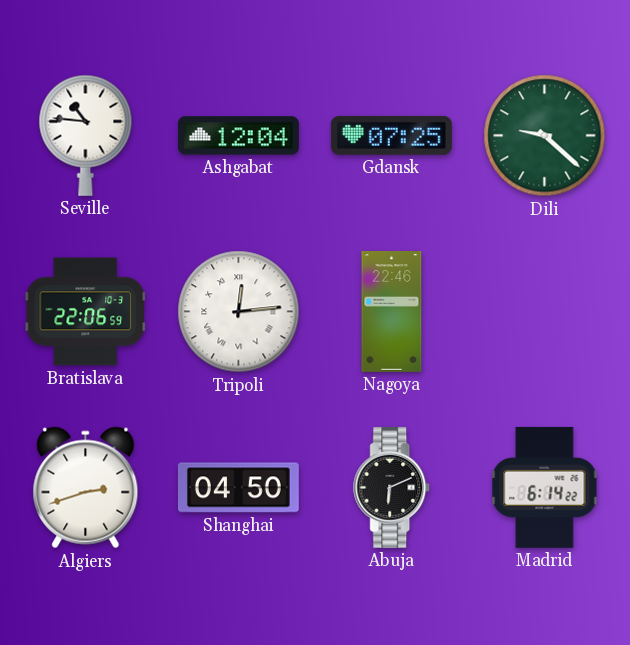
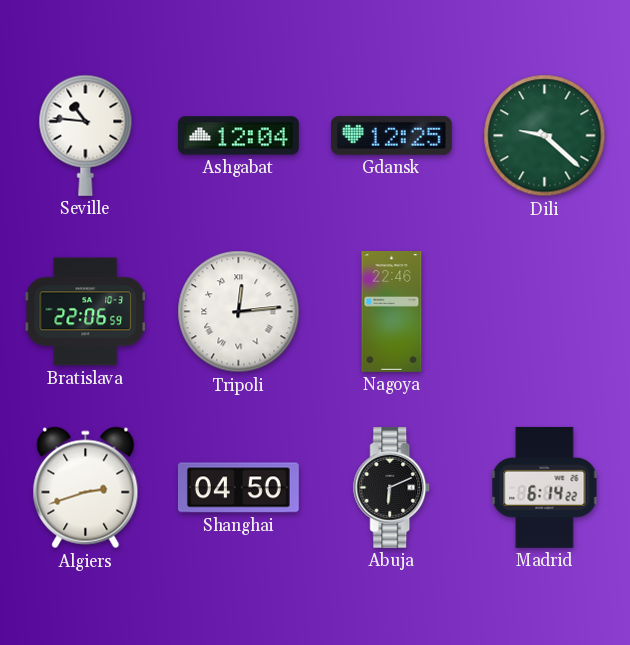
Gdansk: 07:25 -> 12:25
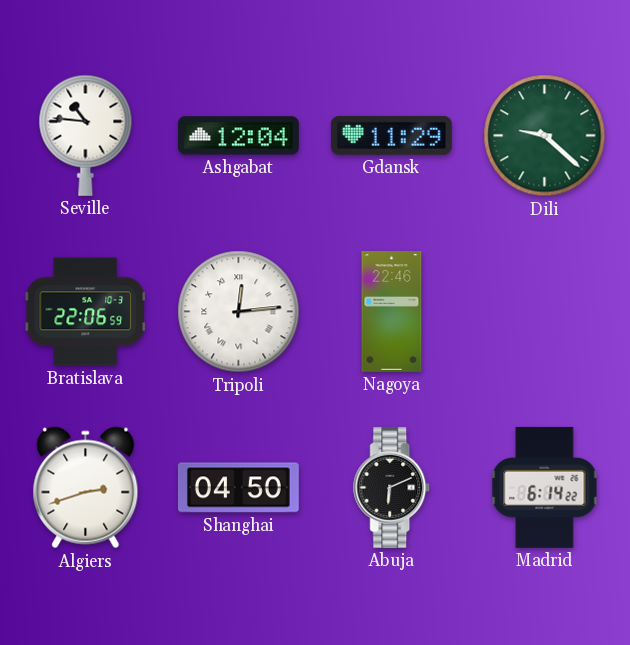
Gdansk: 12:25 -> 11:29
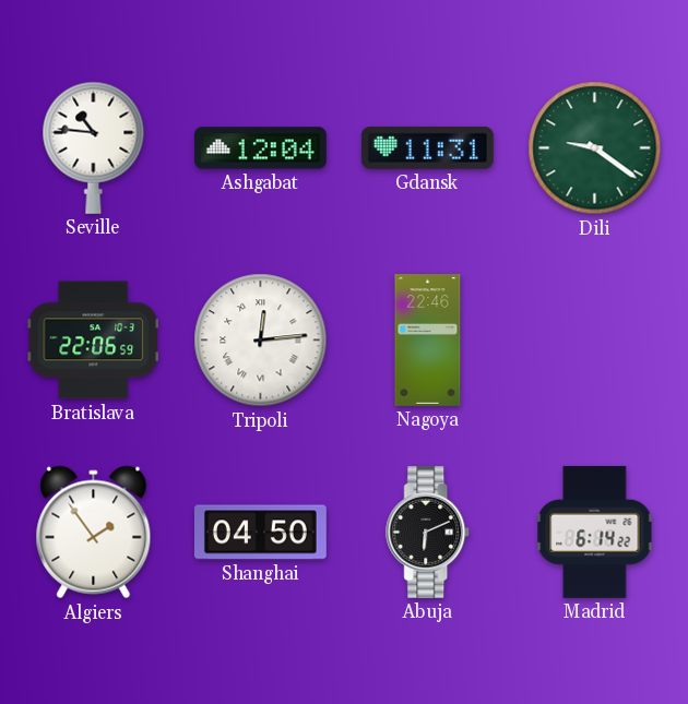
Gdansk: 11:29 -> 11:31
Dili: 9:22 -> 9:21
Algiers: 2:42 -> 1:54
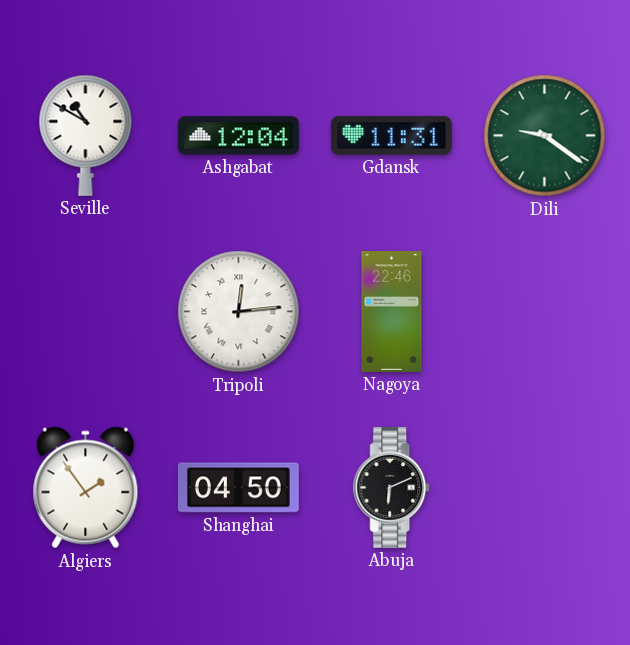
Seville: 10:46 -> 10:50
Bratislava: 22:06 -> none
Madrid: 6:14 -> none
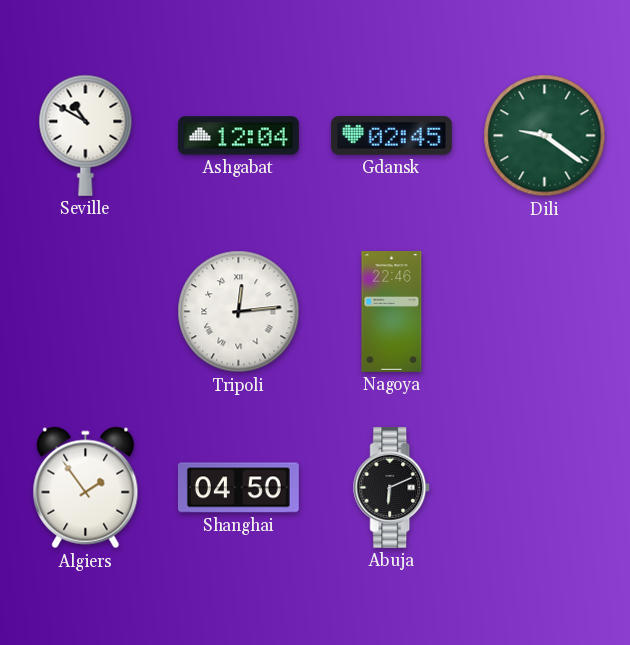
Gdansk: 11:31 -> 02:45
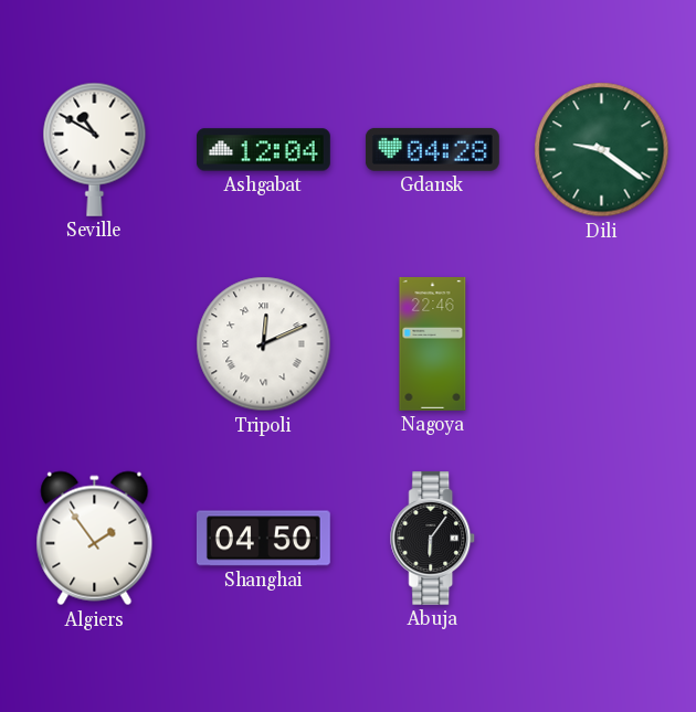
Gdansk: 02:45 -> 04:28
Tripoli: 12:14 -> 12:11
Abuja: 6:11 -> 6:06
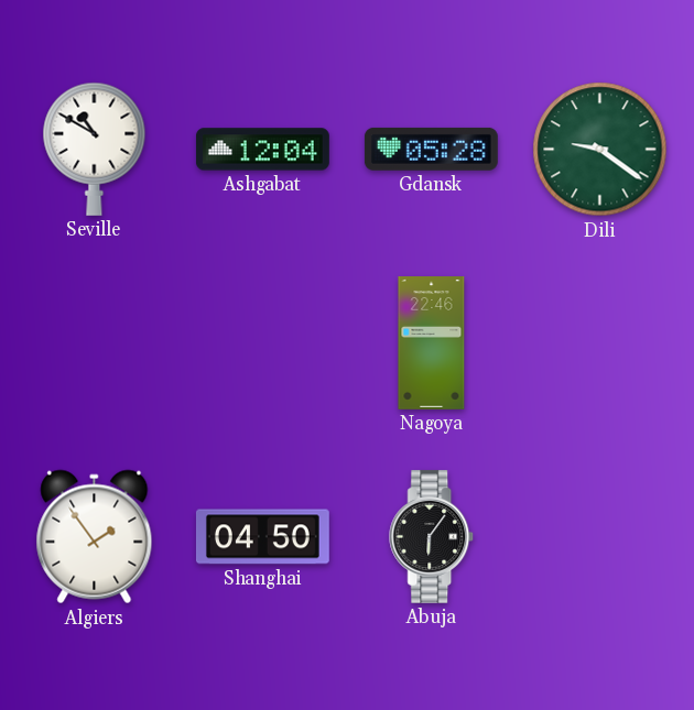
Gdansk: 04:28 -> 05:28
Tripoli: 12:11 -> none
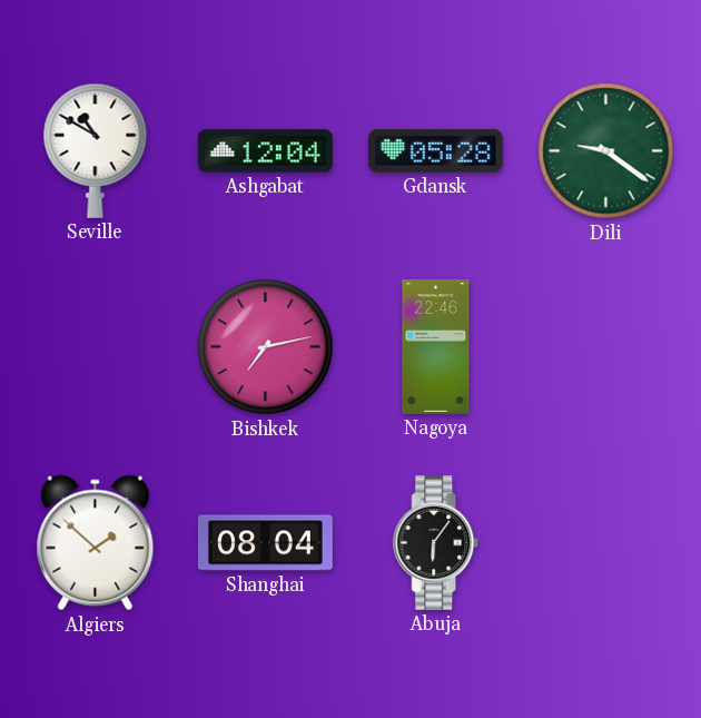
Bishkek: none -> 7:13
Algiers: 1:54 -> 1:52
Shanghai: 04:50 -> 08:04
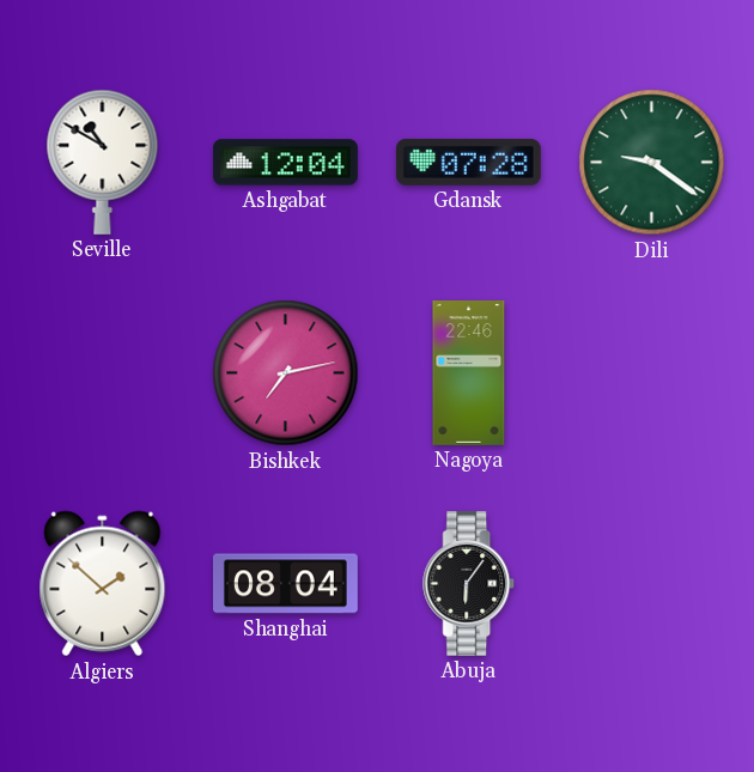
Gdansk: 05:28 -> 07:28
